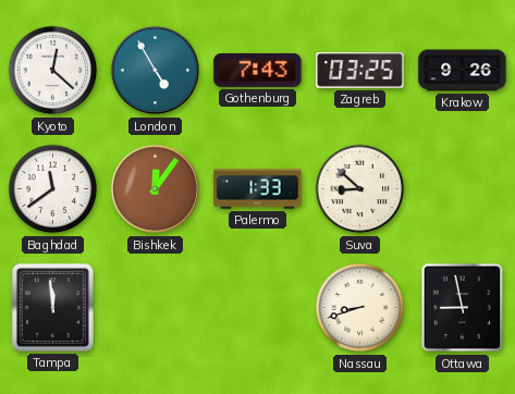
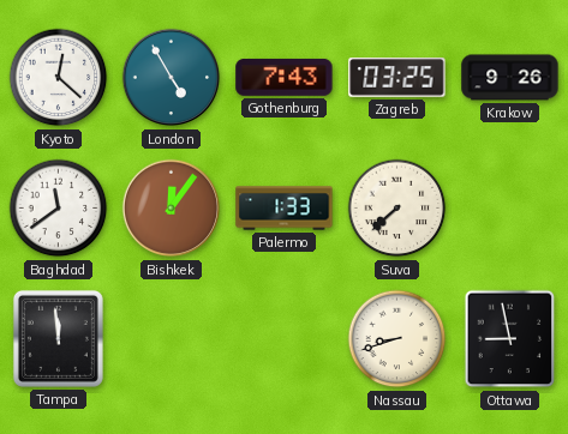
Suva: 8:52 -> 7:38
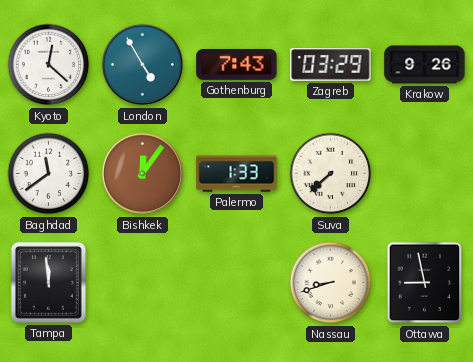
Zagreb: 03:25 -> 03:29
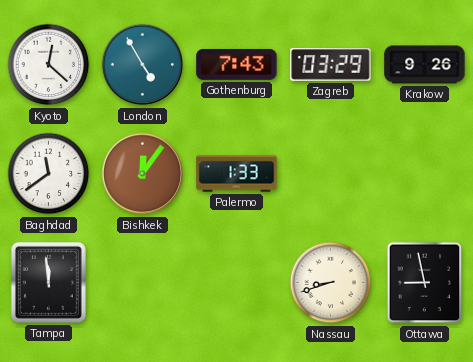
Suva: 7:38 -> none
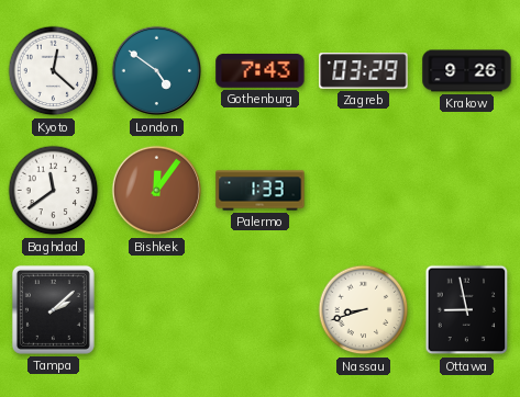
London: 4:55 -> 4:51
Tampa: 11:59 -> 2:08
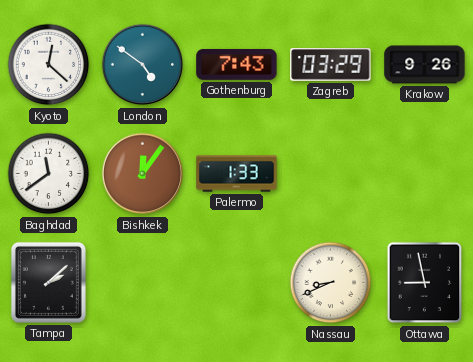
Nassau: 8:42 -> 8:41
